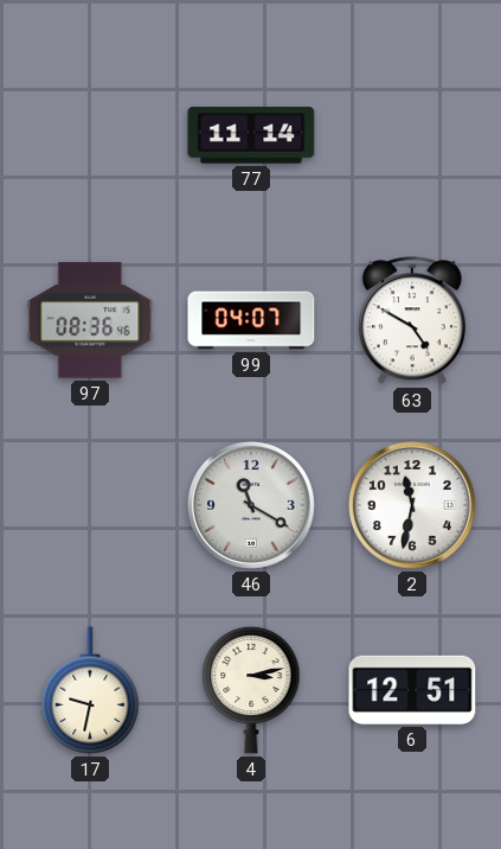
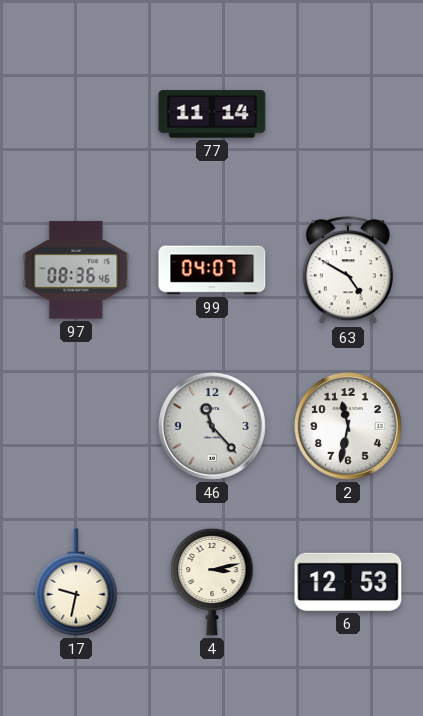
46: 11:20 -> 11:23
6: 12:51 -> 12:53
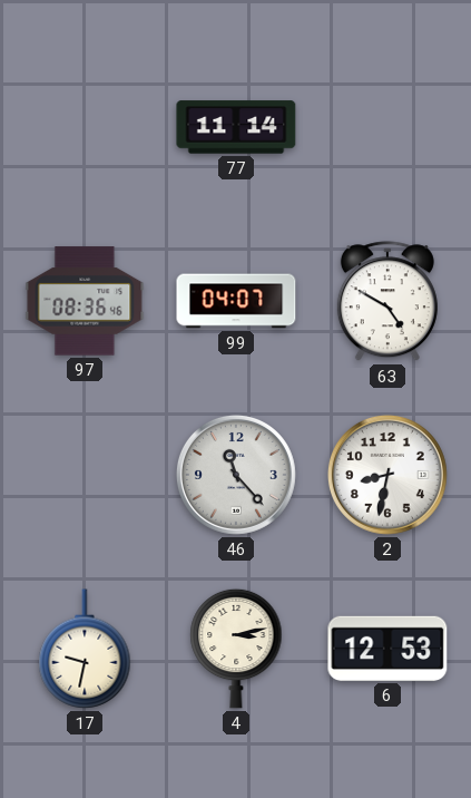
2: 11:32 -> 8:32
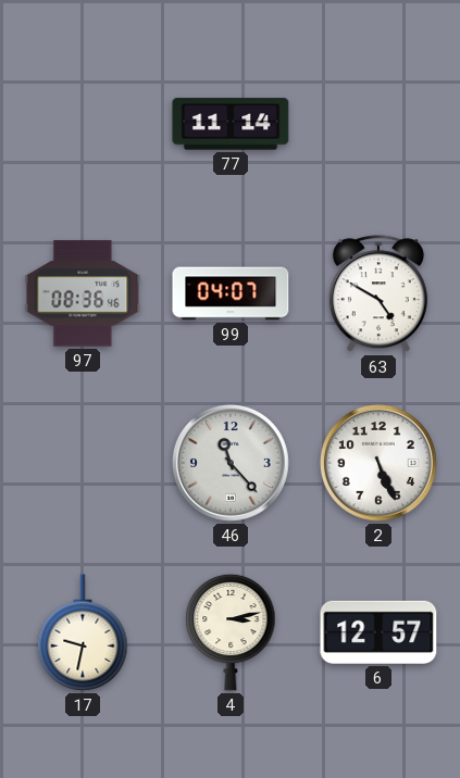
2: 8:32 -> 5:26
6: 12:53 -> 12:57
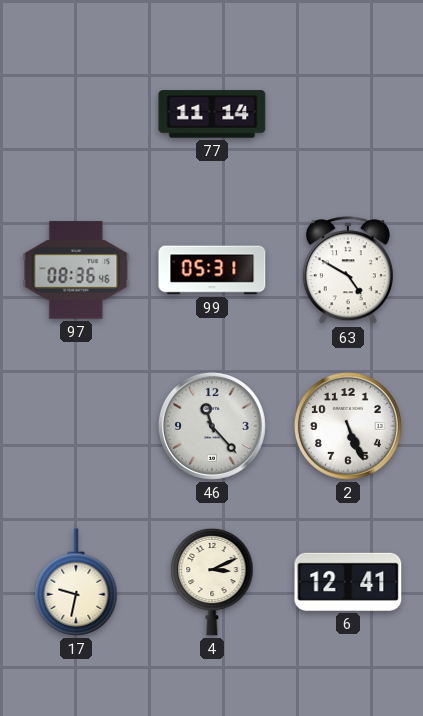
99: 04:07 -> 05:31
4: 3:13 -> 3:11
6: 12:57 -> 12:41
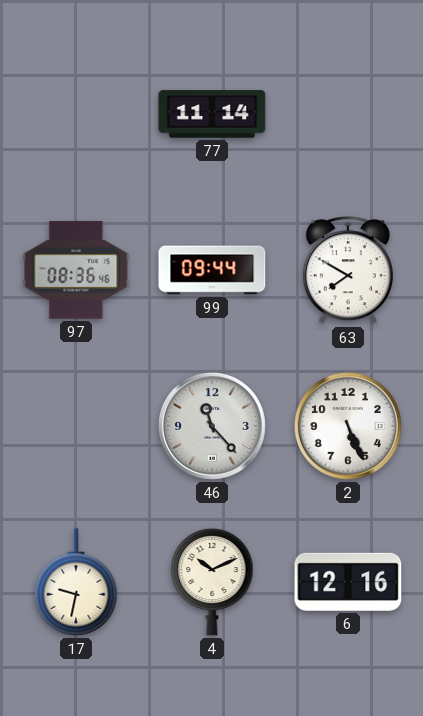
99: 05:31 -> 09:44
63: 4:50 -> 7:50
4: 3:11 -> 10:11
6: 12:41 -> 12:16
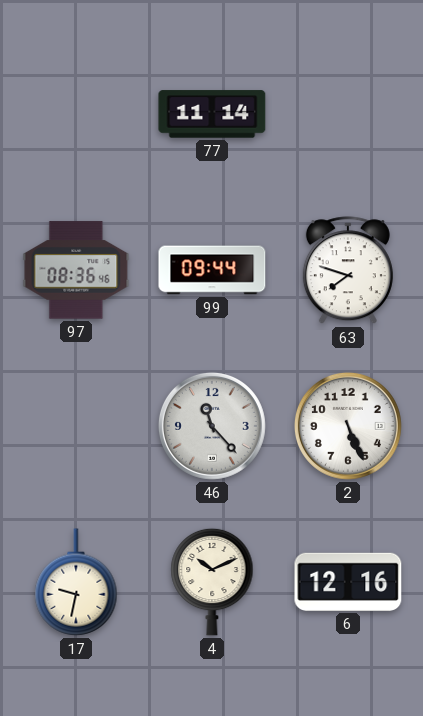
63: 7:50 -> 7:48
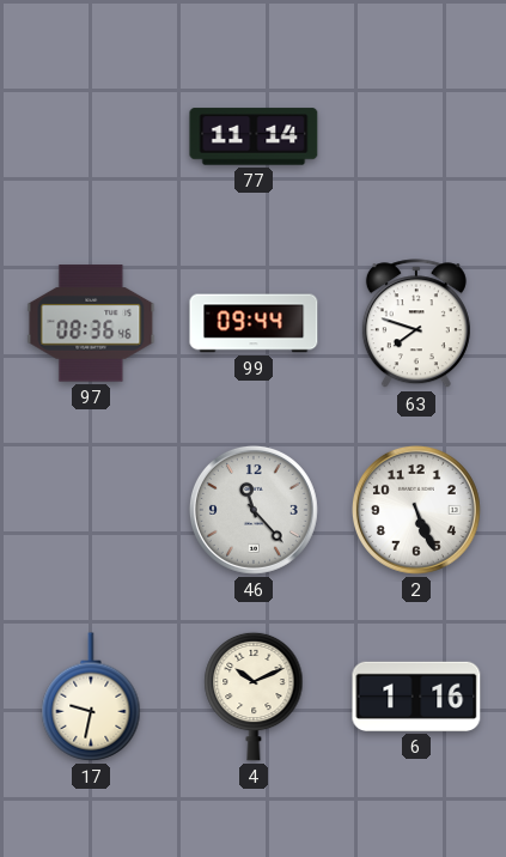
6: 12:16 -> 1:16
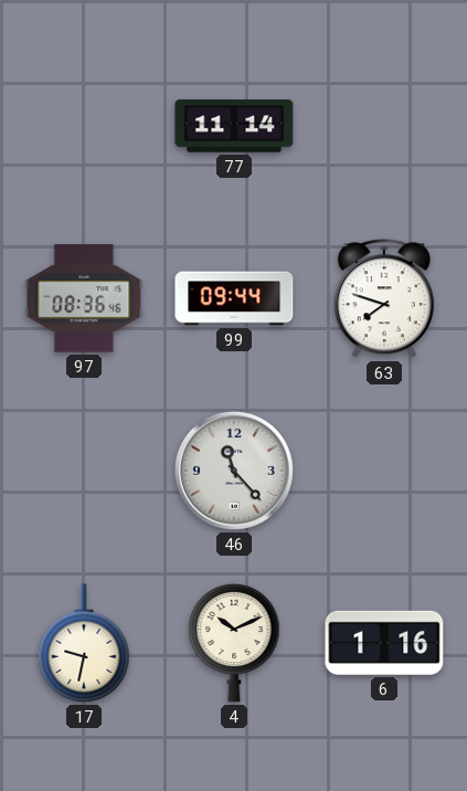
2: 5:26 -> none
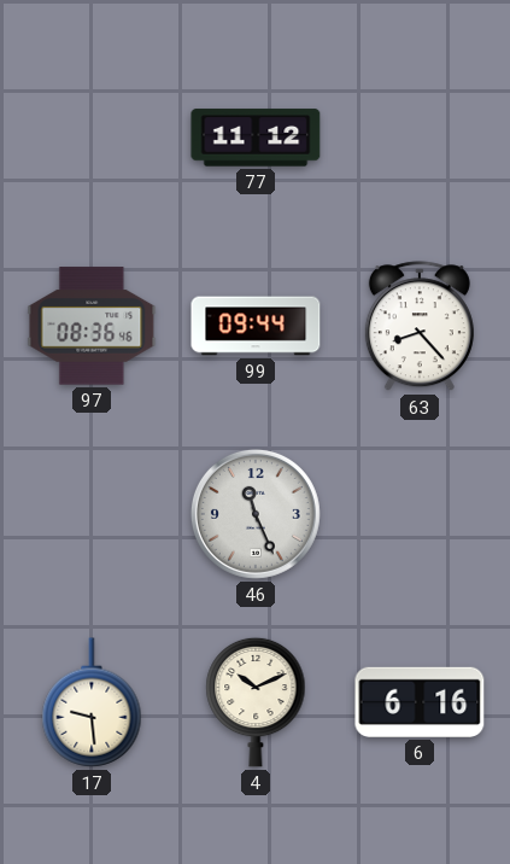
77: 11:14 -> 11:12
63: 7:48 -> 8:23
46: 11:23 -> 11:26
17: 9:32 -> 9:29
6: 1:16 -> 6:16
